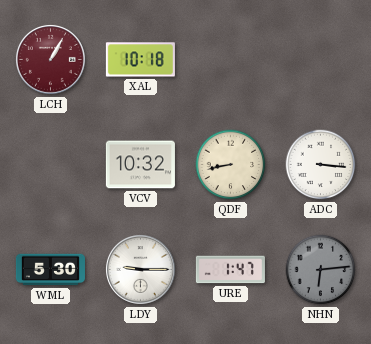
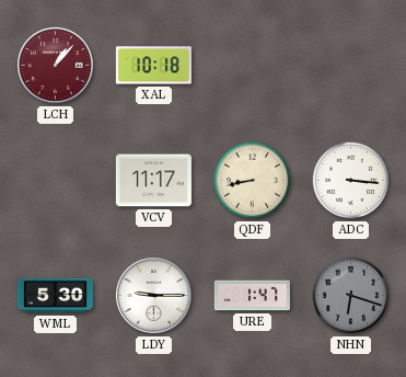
LCH: 1:05 -> 1:07
VCV: 10:32 -> 11:17
NHN: 6:14 -> 6:18
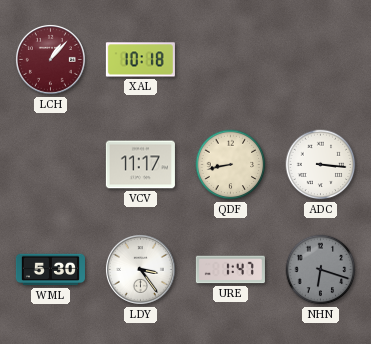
LDY: 9:15 -> 3:24
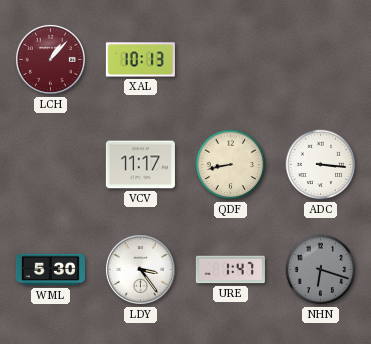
XAL: 10:18 -> 10:13
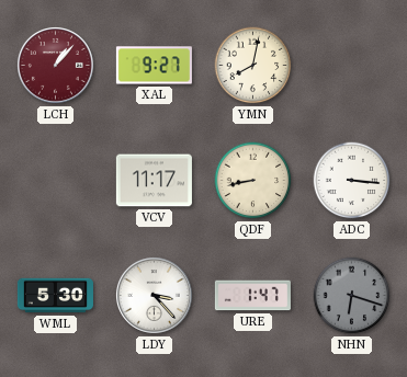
XAL: 10:13 -> 9:27
YMN: none -> 8:02
LDY: 3:24 -> 3:23
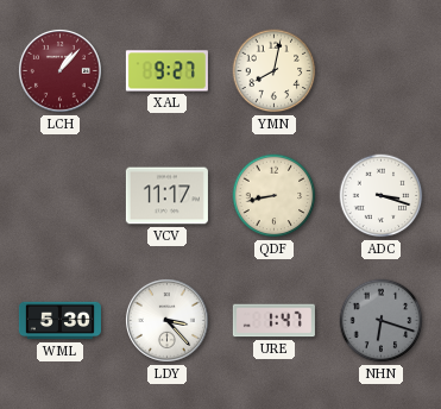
ADC: 3:16 -> 3:18
